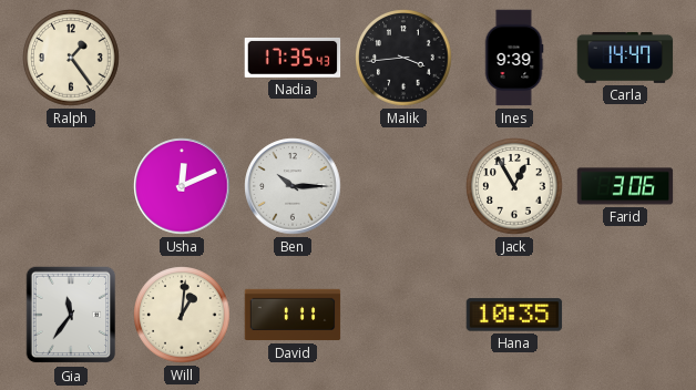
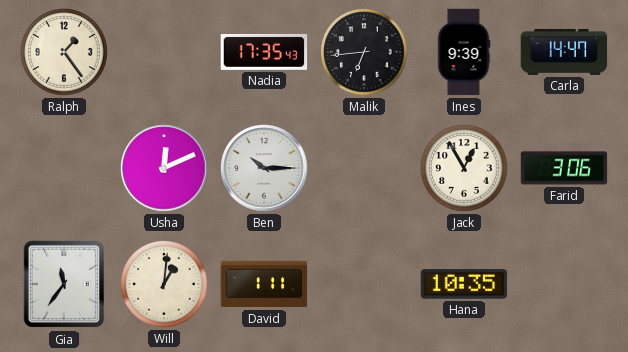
Malik: 3:44 -> 6:44
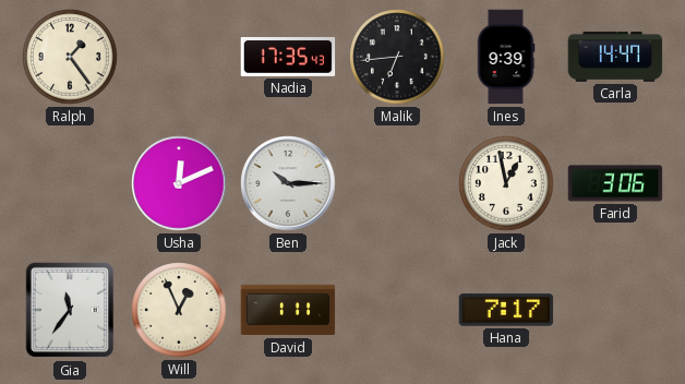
Jack: 12:55 -> 12:58
Will: 1:01 -> 12:56
Hana: 10:35 -> 7:17
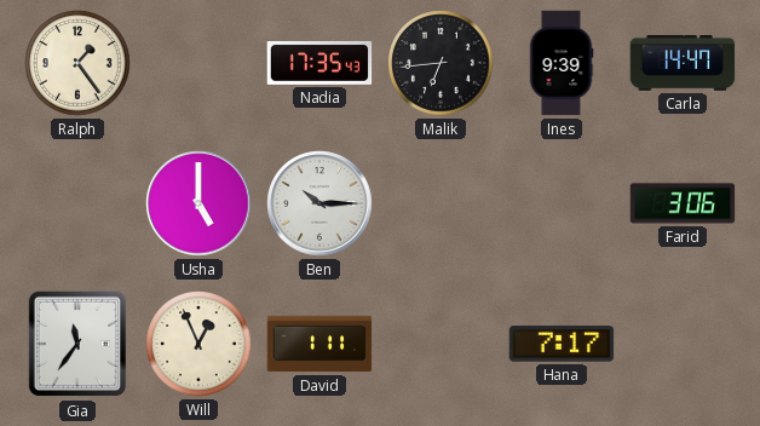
Usha: 12:11 -> 5:00
Jack: 12:58 -> none
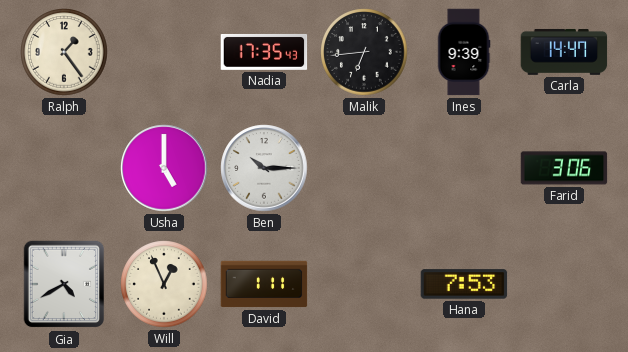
Gia: 11:36 -> 4:40
Hana: 7:17 -> 7:53
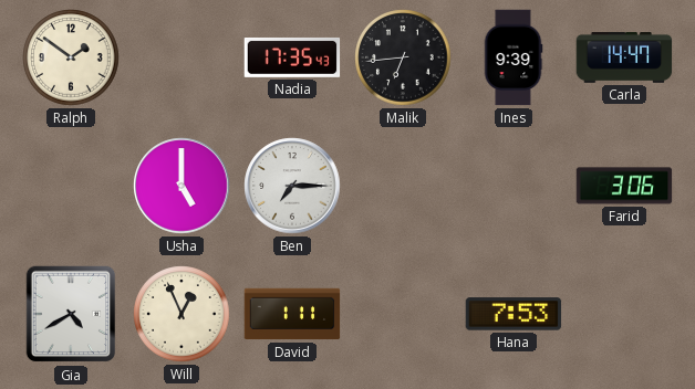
Ralph: 1:24 -> 1:51
Ben: 10:15 -> 7:15
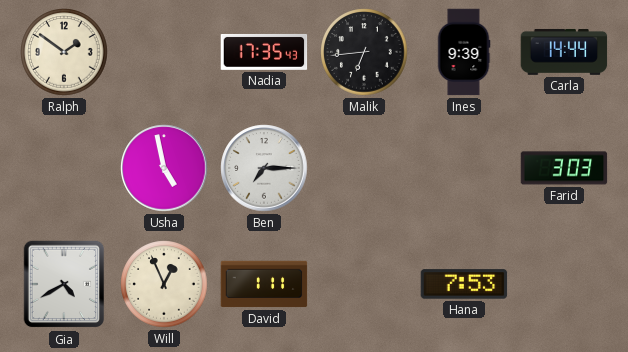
Carla: 14:47 -> 14:44
Usha: 5:00 -> 4:58
Farid: 3:06 -> 3:03
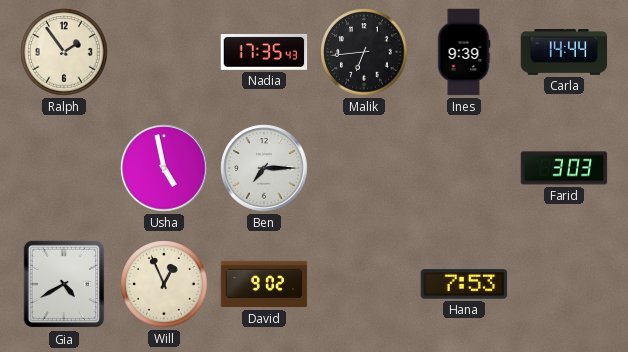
Ralph: 1:51 -> 1:54
David: 1:11 -> 9:02
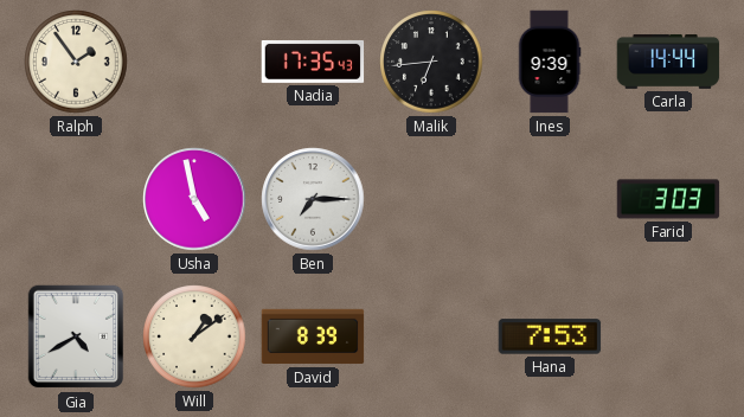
Will: 12:56 -> 1:09
David: 9:02 -> 8:39
